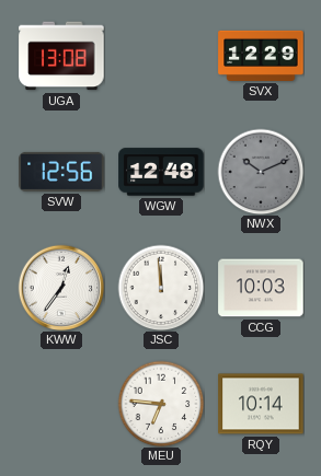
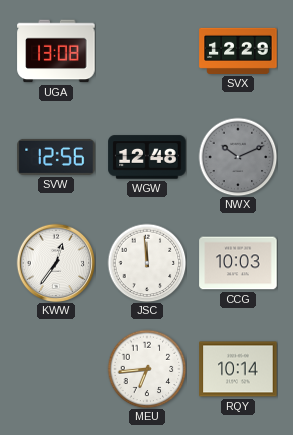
MEU: 6:46 -> 6:44
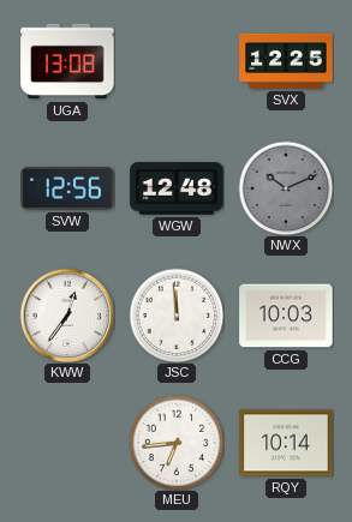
SVX: 12:29 -> 12:25
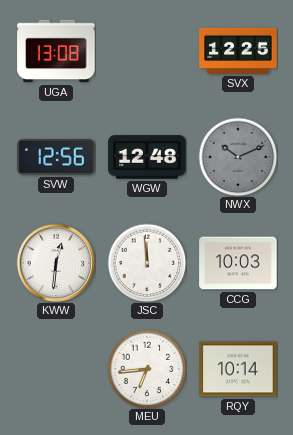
KWW: 12:36 -> 12:31
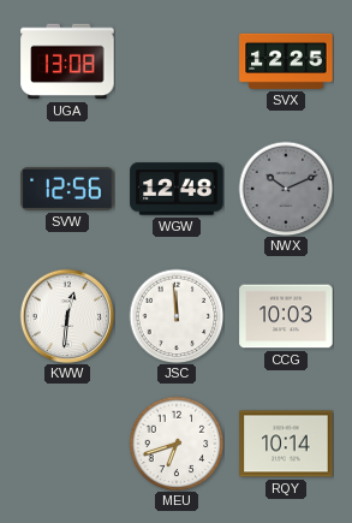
MEU: 6:44 -> 6:42
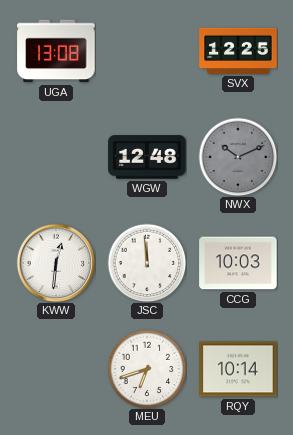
SVW: 12:56 -> none
